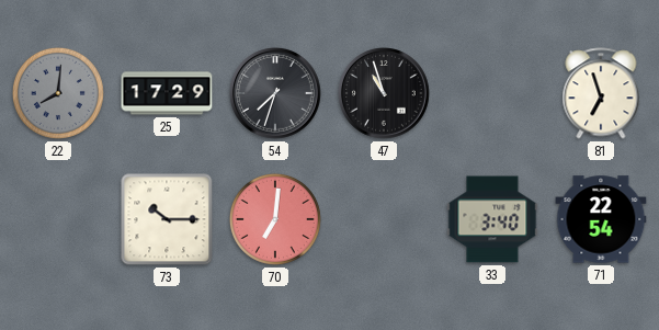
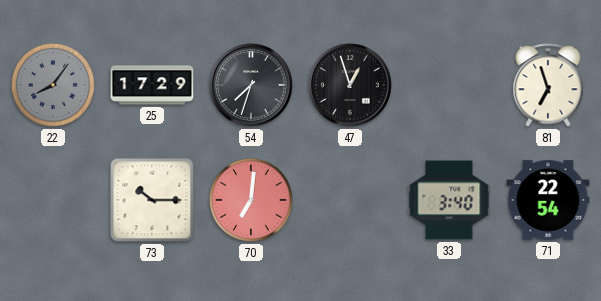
22: 8:01 -> 8:06
47: 10:57 -> 12:57
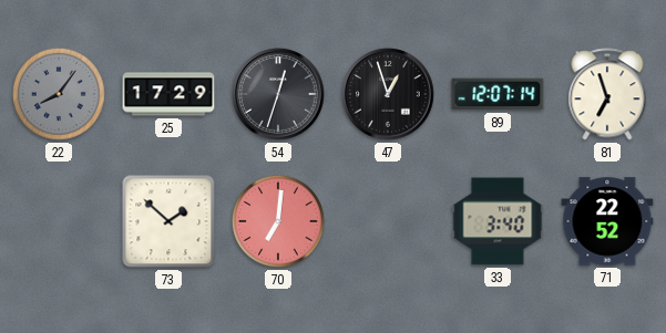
54: 7:33 -> 12:33
89: none -> 12:07
73: 10:15 -> 1:52
71: 22:54 -> 22:52
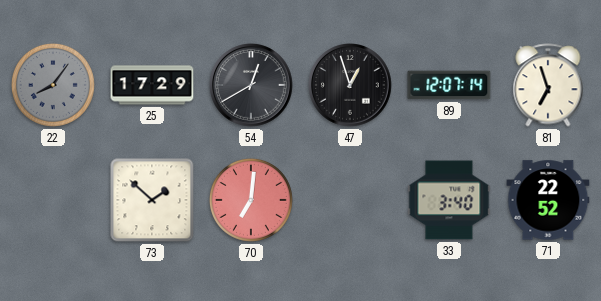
54: 12:33 -> 12:40
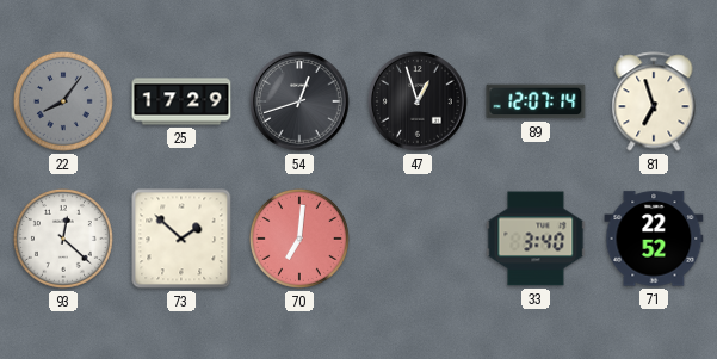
54: 12:40 -> 12:42
93: none -> 12:22
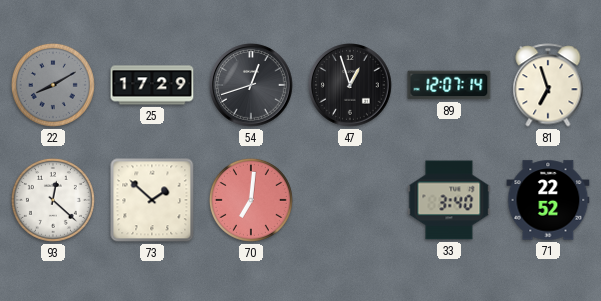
22: 8:06 -> 8:10
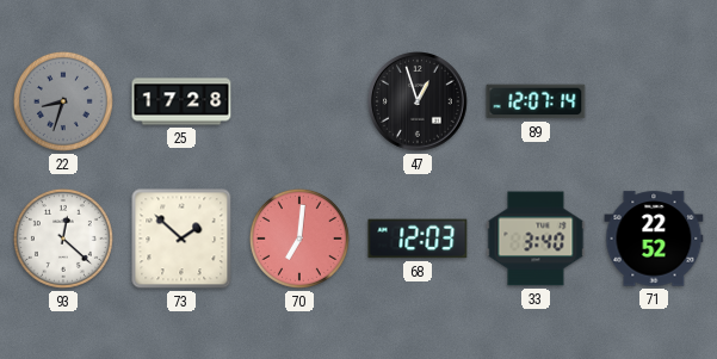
22: 8:10 -> 8:33
25: 17:29 -> 17:28
54: 12:42 -> none
81: 6:57 -> none
68: none -> 12:03
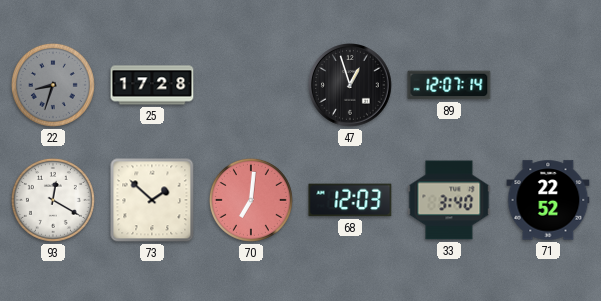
93: 12:22 -> 12:20
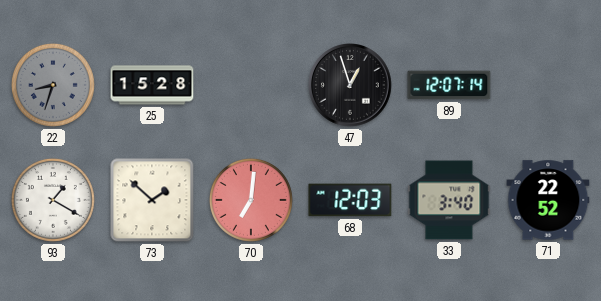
25: 17:28 -> 15:28
93: 12:20 -> 1:20
